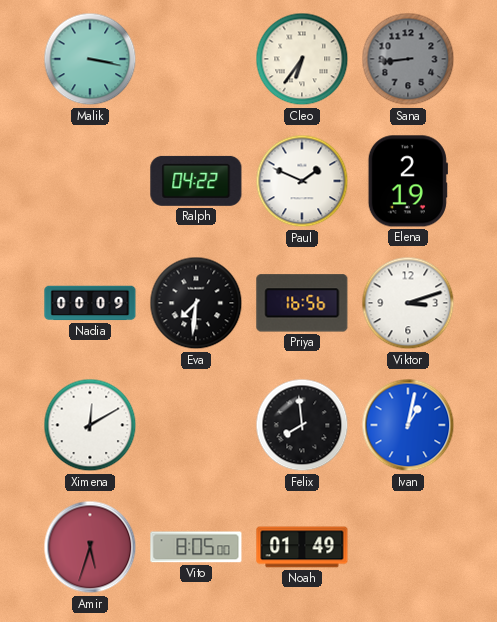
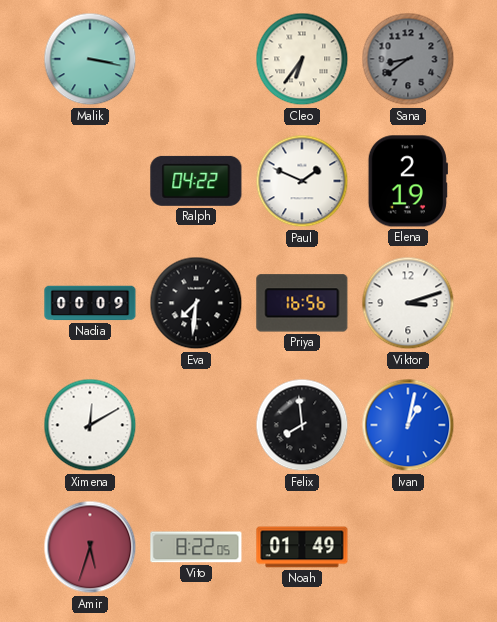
Sana: 8:44 -> 8:39
Vito: 8:05 -> 8:22
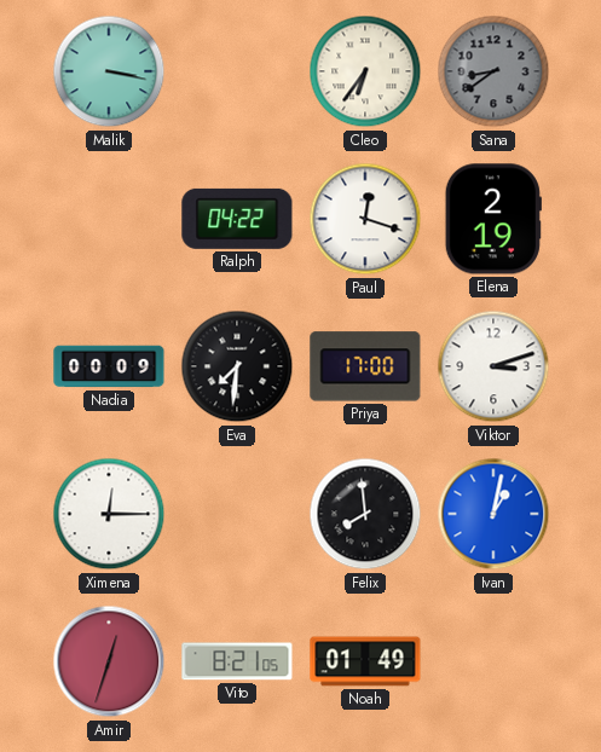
Paul: 1:49 -> 12:18
Priya: 16:56 -> 17:00
Ximena: 12:10 -> 12:15
Amir: 5:33 -> 12:33
Vito: 8:22 -> 8:21
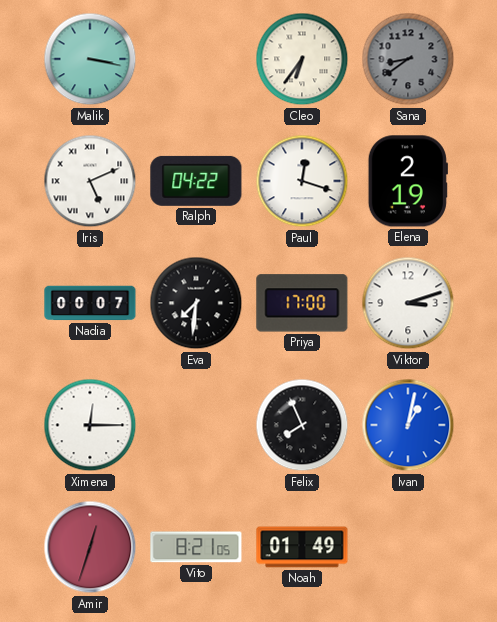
Iris: none -> 5:11
Nadia: 00:09 -> 00:07
Felix: 7:59 -> 7:56
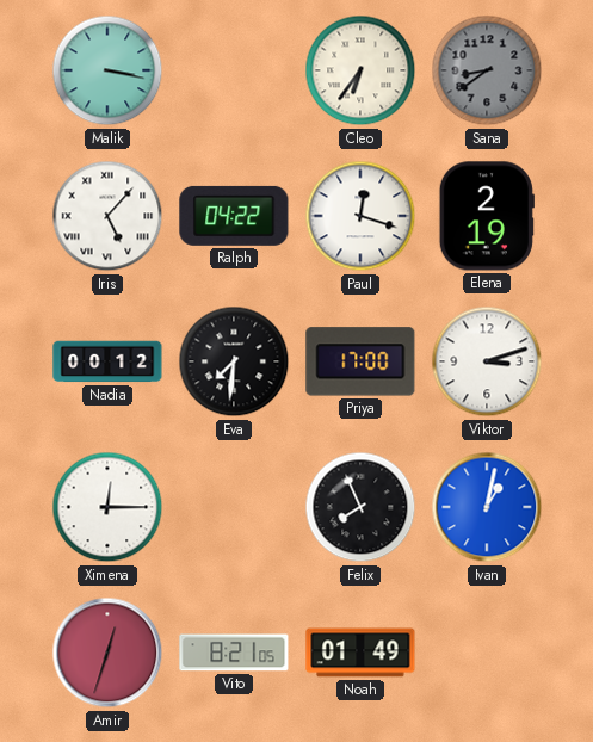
Iris: 5:11 -> 5:07
Nadia: 00:07 -> 00:12
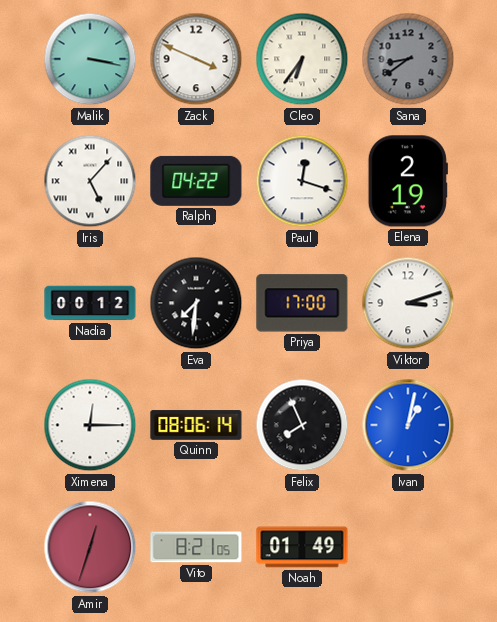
Zack: none -> 3:49
Quinn: none -> 08:06
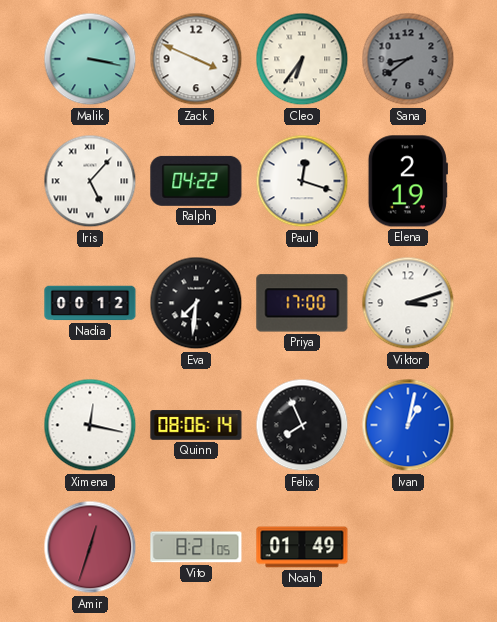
Ximena: 12:15 -> 12:17
